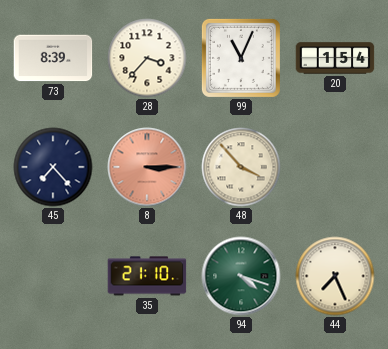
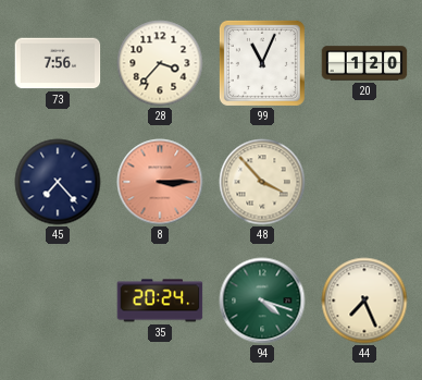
73: 8:39 -> 7:56
20: 1:54 -> 1:20
35: 21:10 -> 20:24
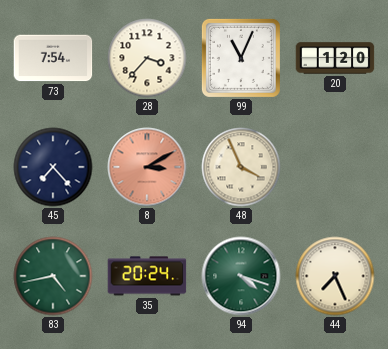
73: 7:56 -> 7:54
8: 3:15 -> 3:10
48: 3:53 -> 3:56
83: none -> 4:43
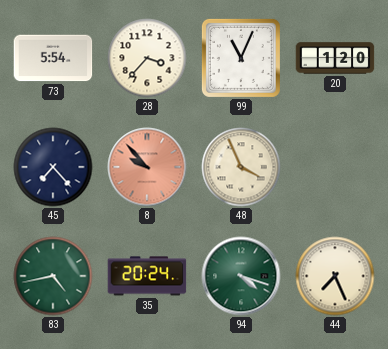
73: 7:54 -> 5:54
8: 3:10 -> 9:53
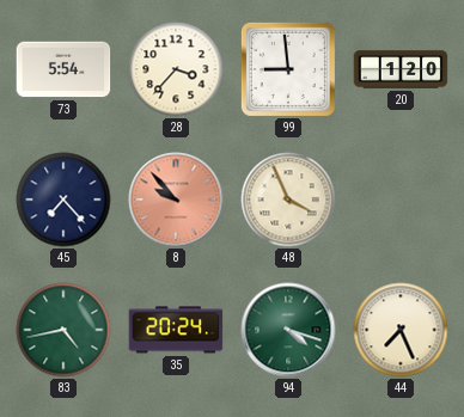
99: 11:04 -> 8:59
